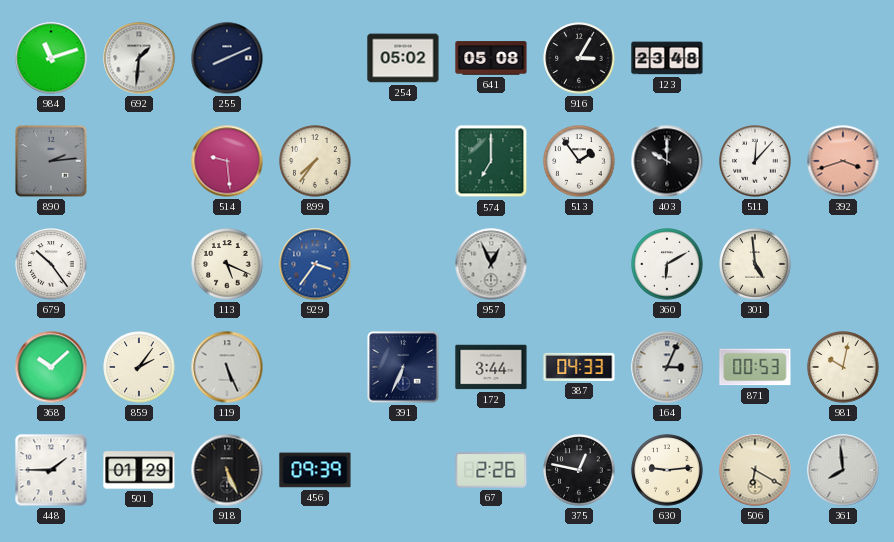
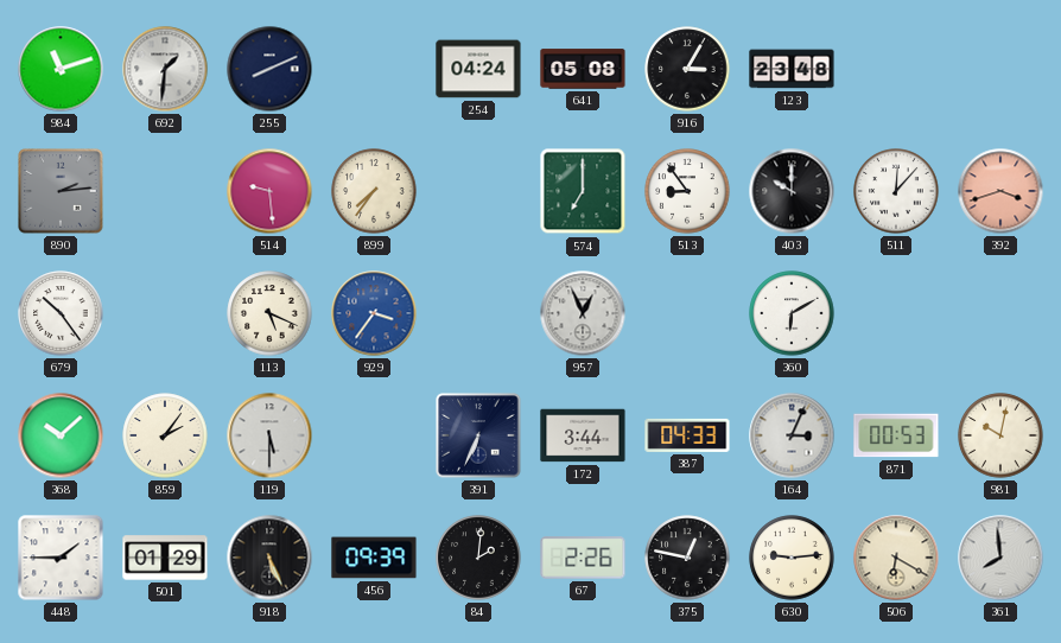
254: 05:02 -> 04:24
513: 1:54 -> 8:54
301: 4:59 -> none
119: 5:26 -> 5:30
84: none -> 2:01
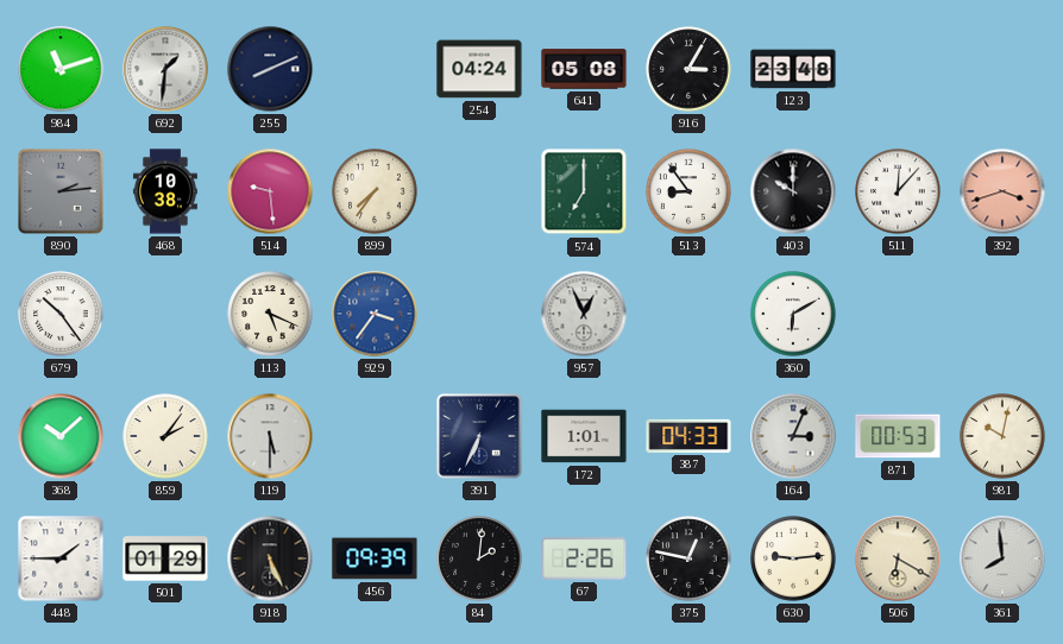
468: none -> 10:38
172: 3:44 -> 1:01
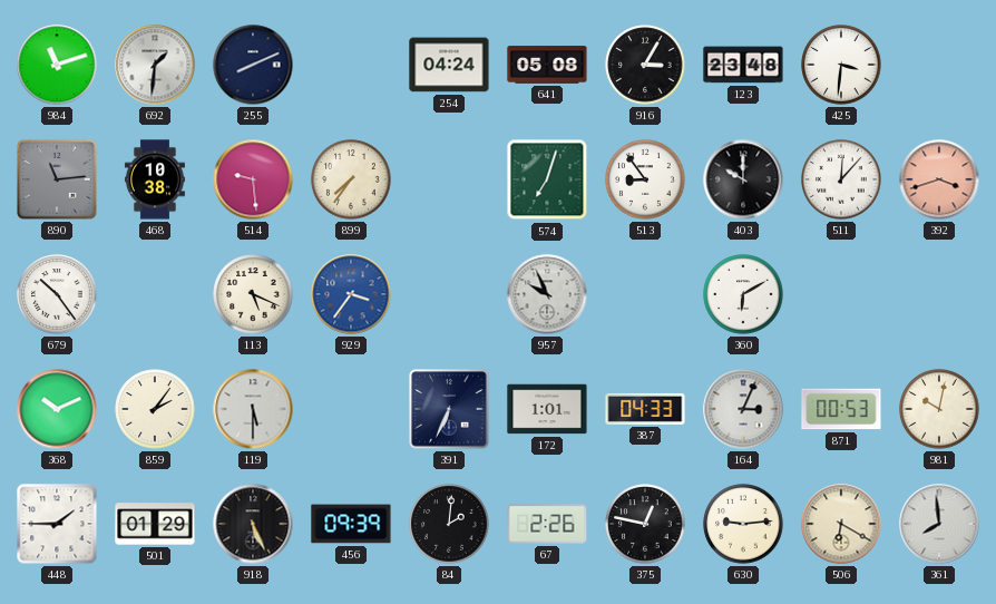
425: none -> 3:31
890: 2:14 -> 11:14
574: 7:00 -> 7:03
957: 12:56 -> 9:56
368: 10:08 -> 10:11
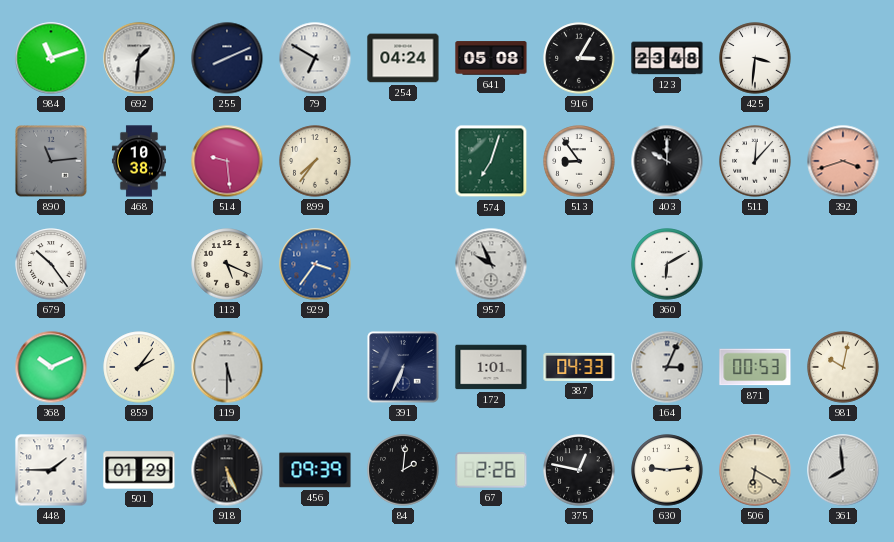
79: none -> 6:50
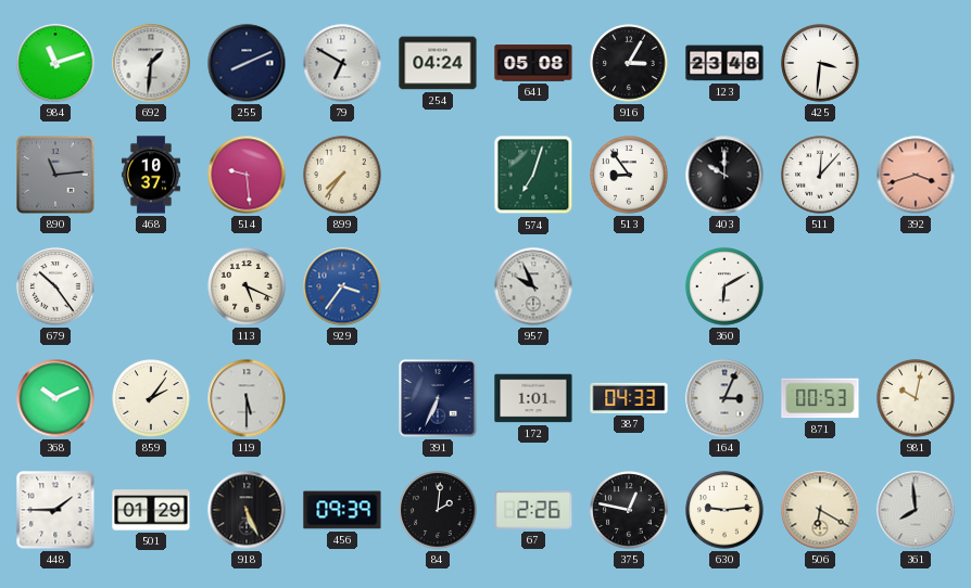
468: 10:38 -> 10:37
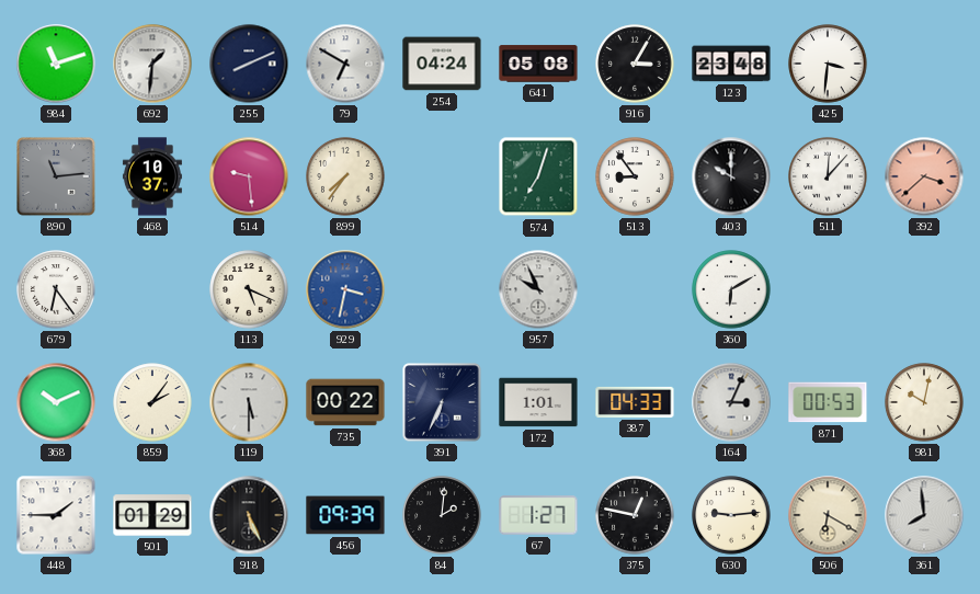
392: 3:42 -> 3:38
679: 10:24 -> 6:24
929: 3:36 -> 3:32
735: none -> 00:22
67: 2:26 -> 1:27
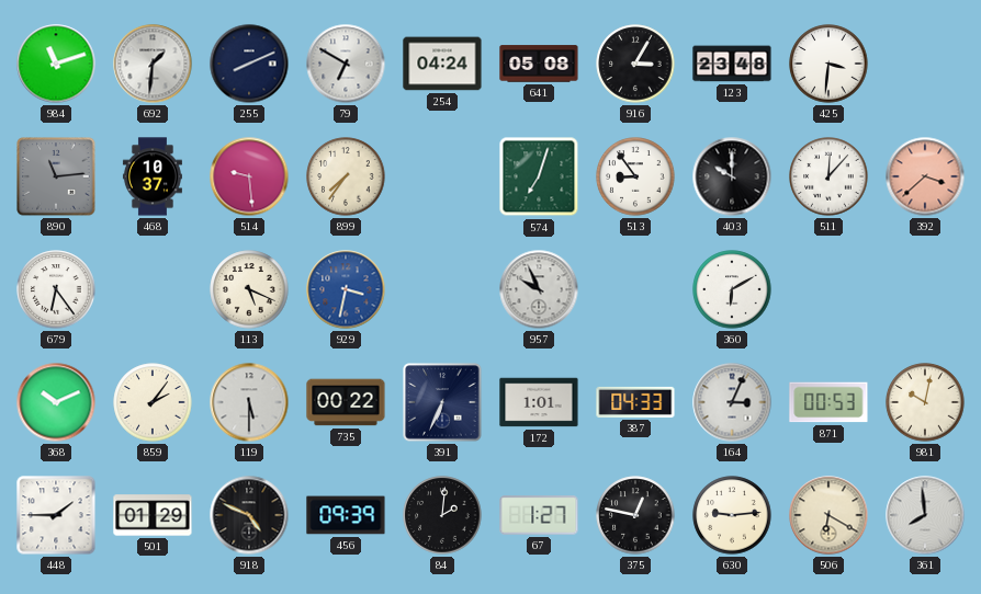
918: 5:26 -> 4:49
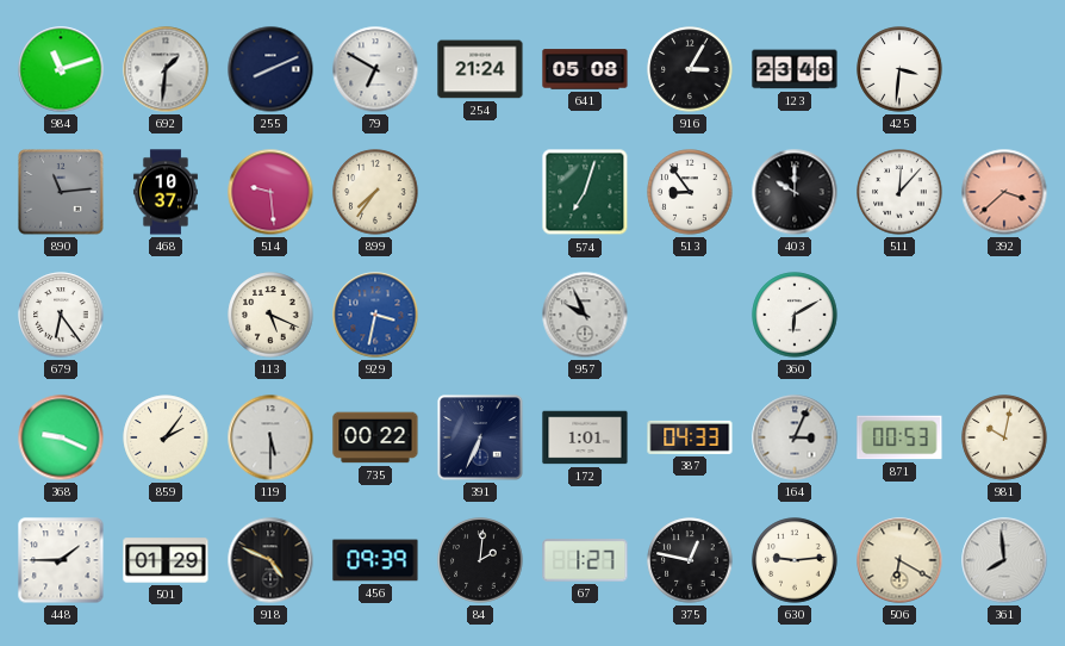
254: 04:24 -> 21:24
368: 10:11 -> 9:19
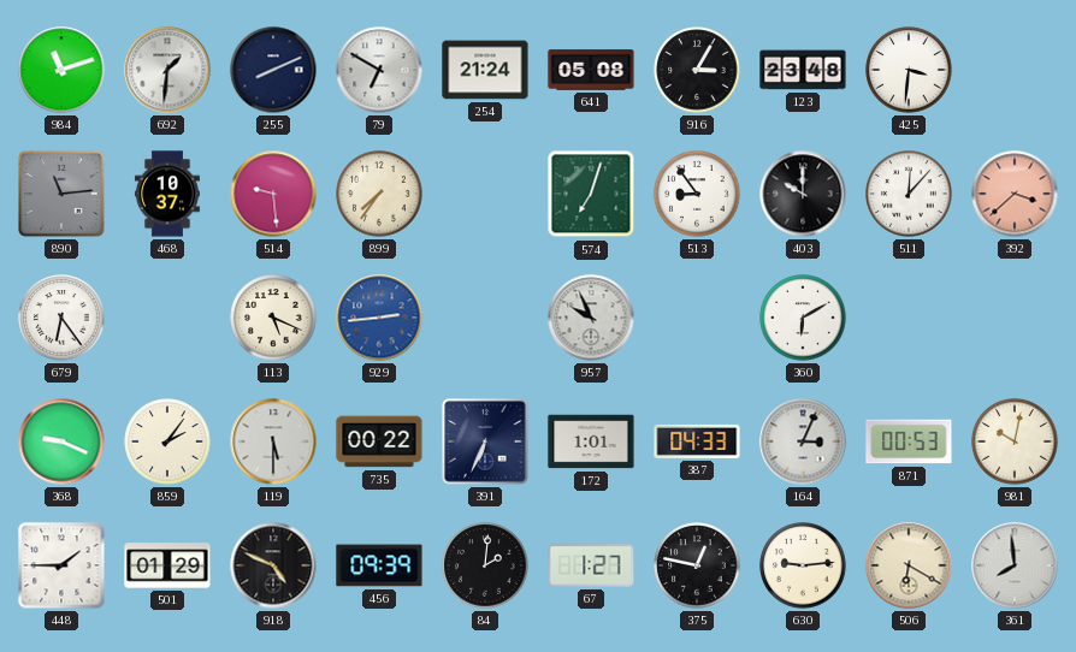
929: 3:32 -> 2:44
